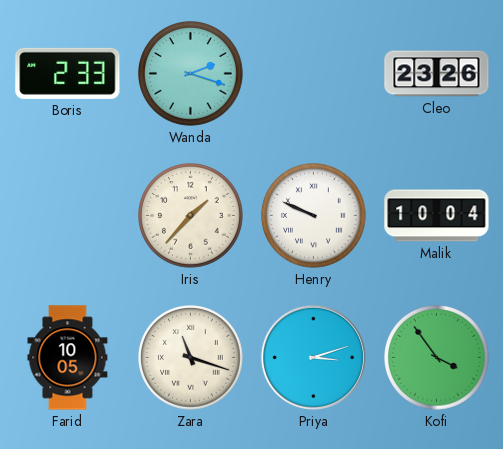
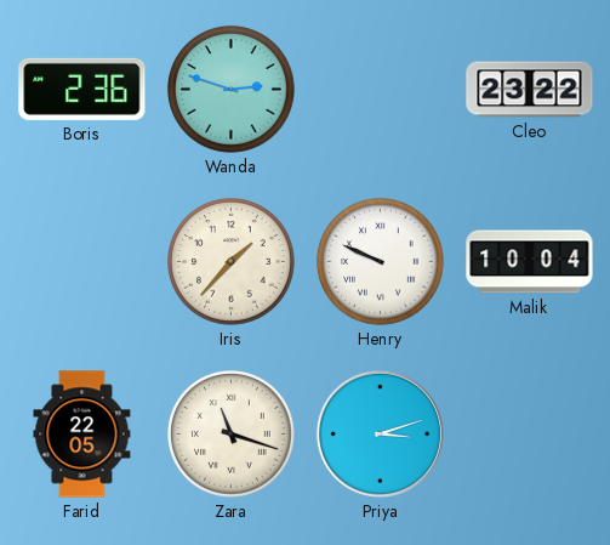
Boris: 2:33 -> 2:36
Wanda: 2:18 -> 2:48
Cleo: 23:26 -> 23:22
Farid: 10:05 -> 22:05
Kofi: 3:54 -> none
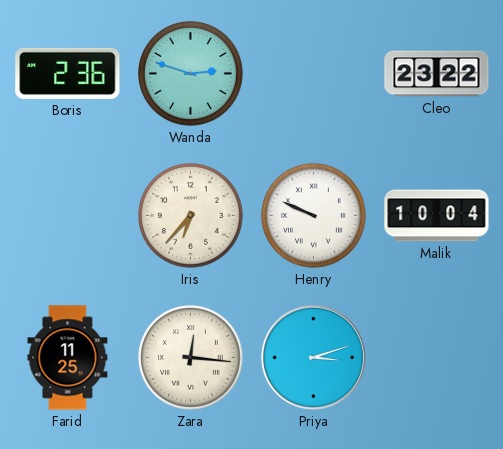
Iris: 1:37 -> 6:37
Farid: 22:05 -> 11:25
Zara: 11:18 -> 12:16
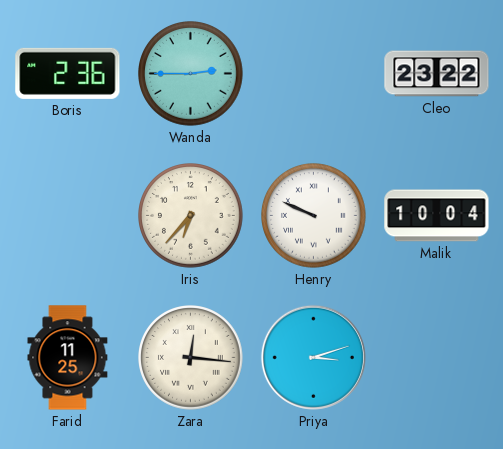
Wanda: 2:48 -> 2:45
